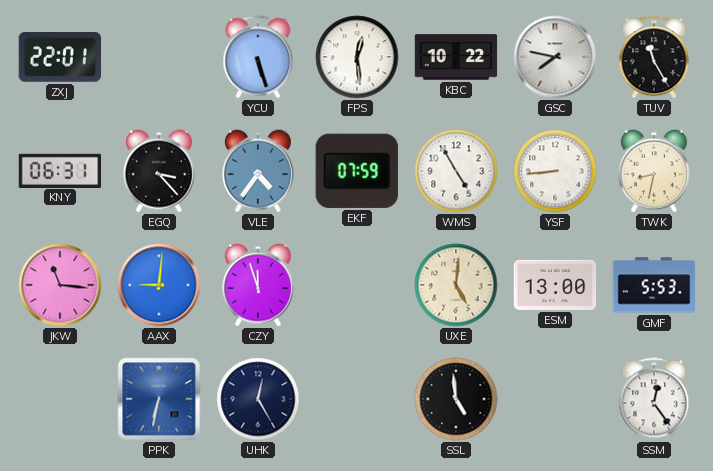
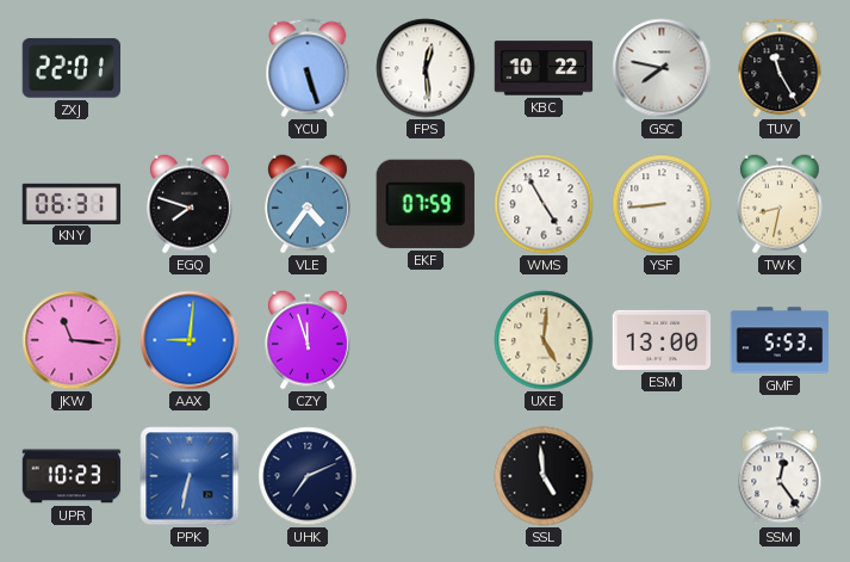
EGQ: 3:23 -> 7:48
UPR: none -> 10:23
UHK: 12:25 -> 7:11
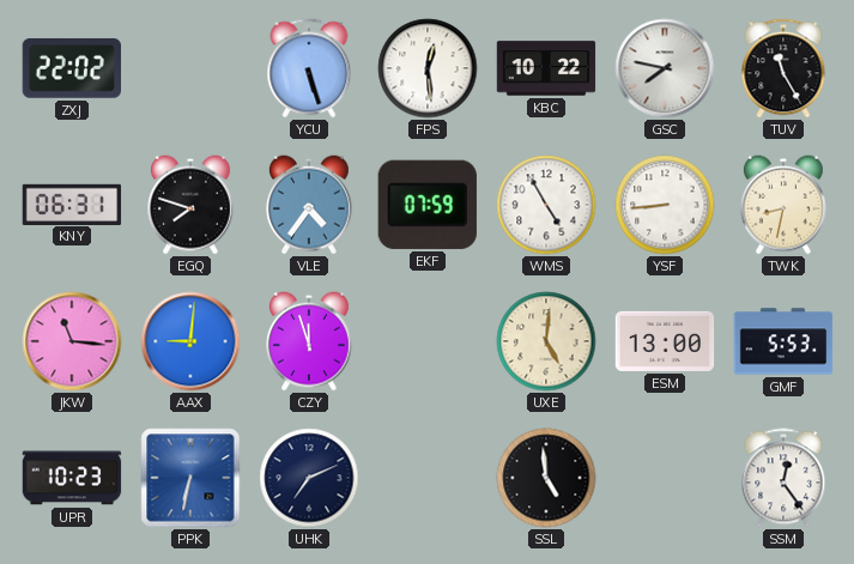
ZXJ: 22:01 -> 22:02
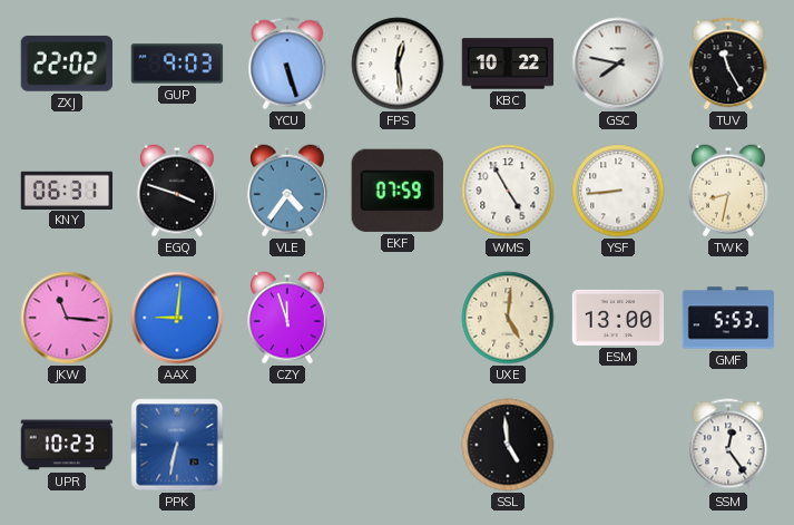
GUP: none -> 9:03
EGQ: 7:48 -> 3:48
UHK: 7:11 -> none
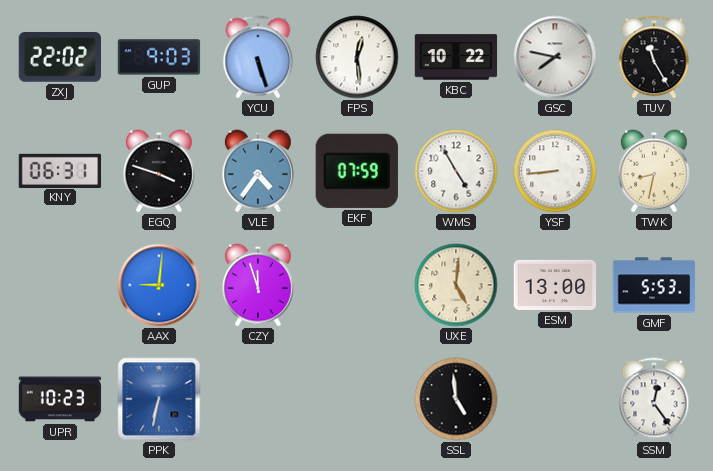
JKW: 11:16 -> none
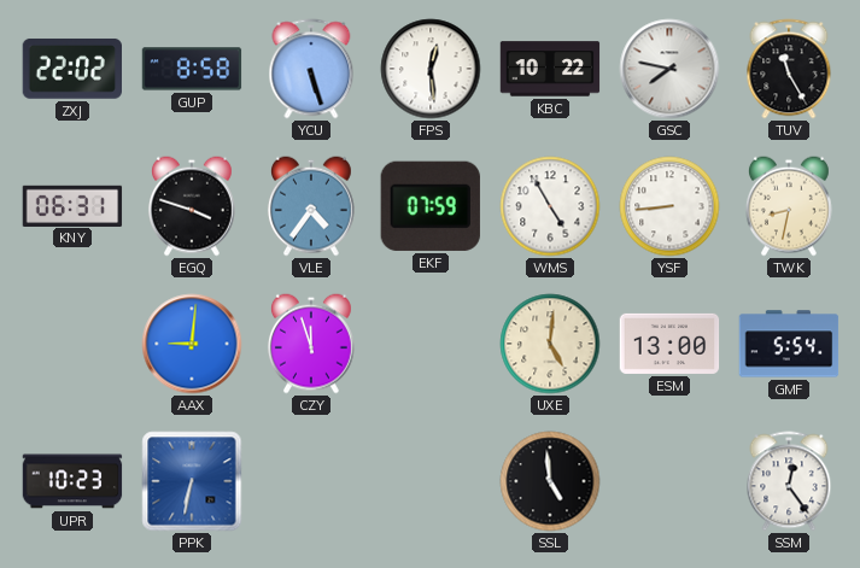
GUP: 9:03 -> 8:58
GMF: 5:53 -> 5:54
